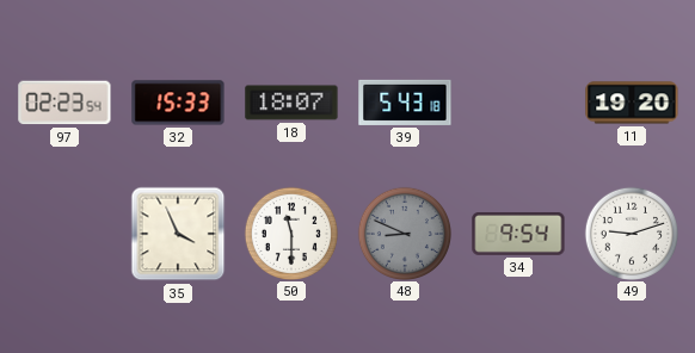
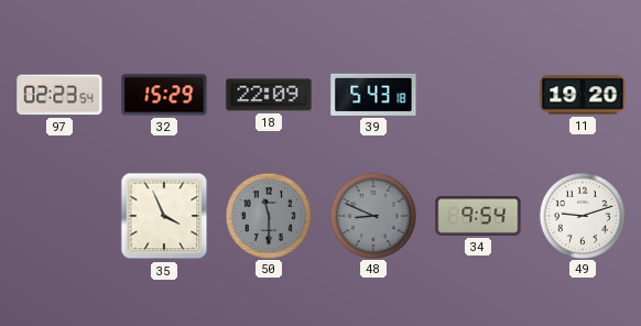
32: 15:33 -> 15:29
18: 18:07 -> 22:09
50 dial: white -> grey
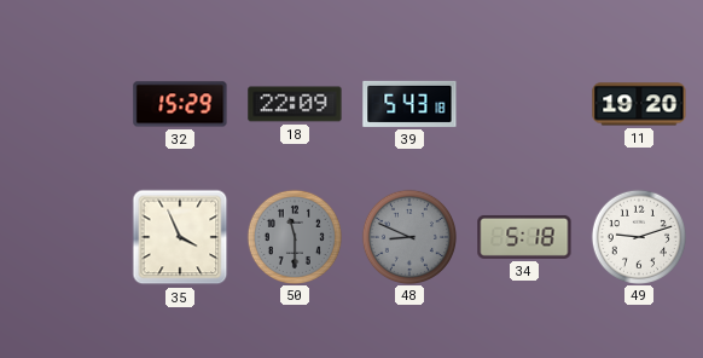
97: 02:23 -> none
34: 9:54 -> 5:18
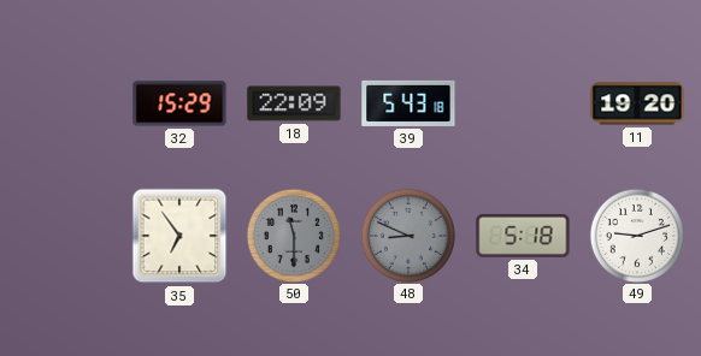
35: 3:56 -> 6:54
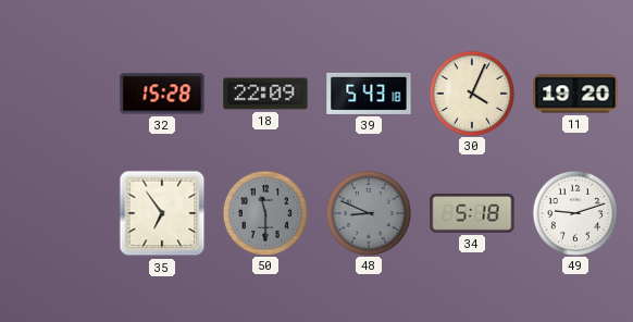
32: 15:29 -> 15:28
30: none -> 4:04
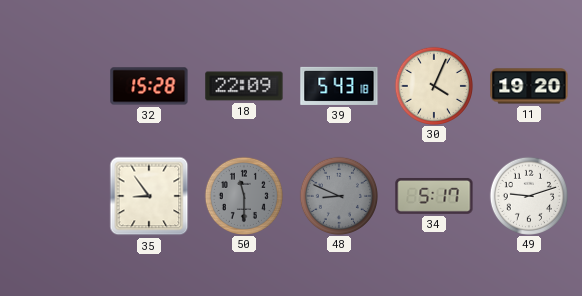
35: 6:54 -> 8:54
34: 5:18 -> 5:17
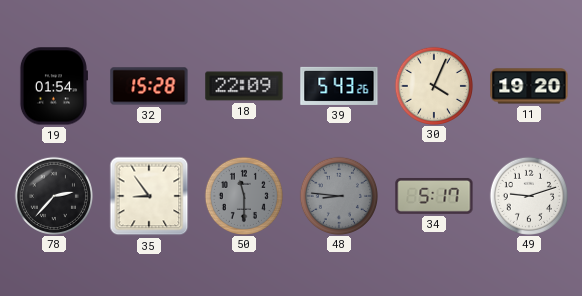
19: none -> 01:54
39: 5:43:18 -> 5:43:26
78: none -> 2:37
48: 8:49 -> 8:46
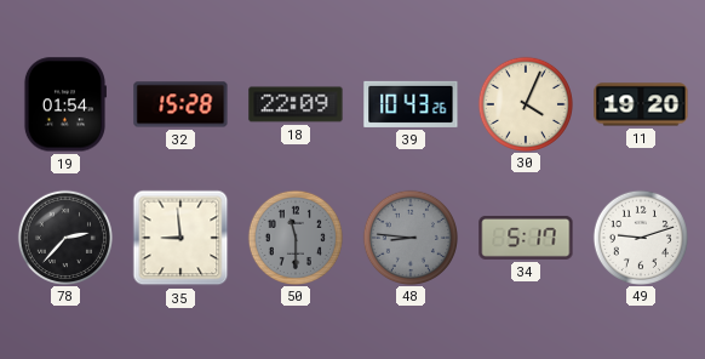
39: 5:43 -> 10:43
35: 8:54 -> 8:59
